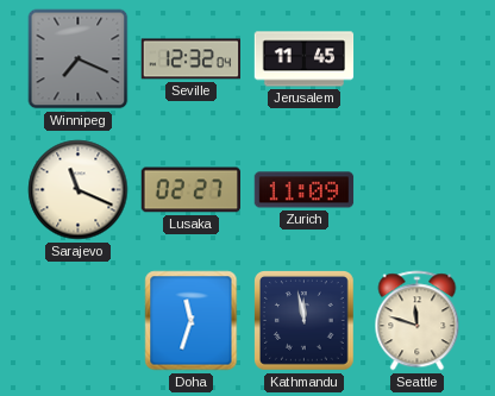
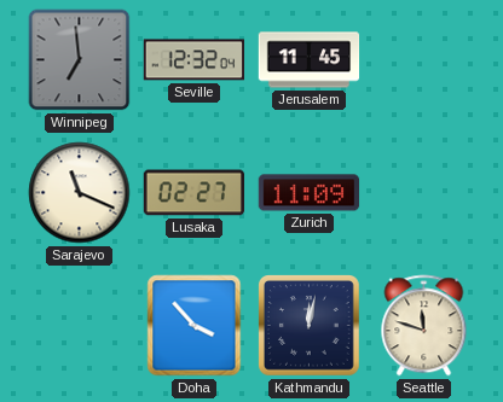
Winnipeg: 7:19 -> 6:59
Doha: 11:33 -> 3:53
Kathmandu: 11:58 -> 12:02
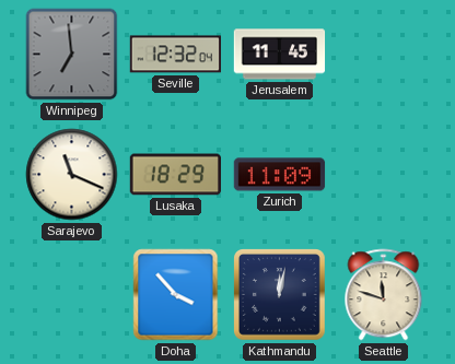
Lusaka: 02:27 -> 18:29
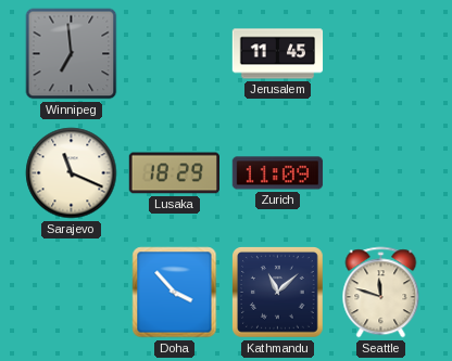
Seville: 12:32 -> none
Kathmandu: 12:02 -> 11:08
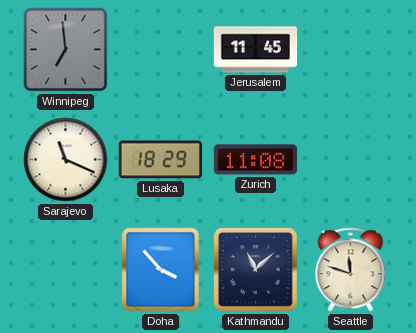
Zurich: 11:09 -> 11:08
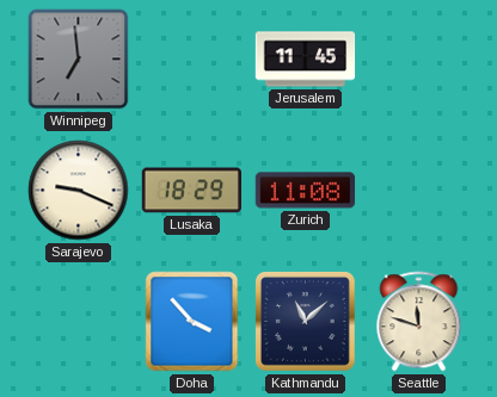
Sarajevo: 11:19 -> 9:19
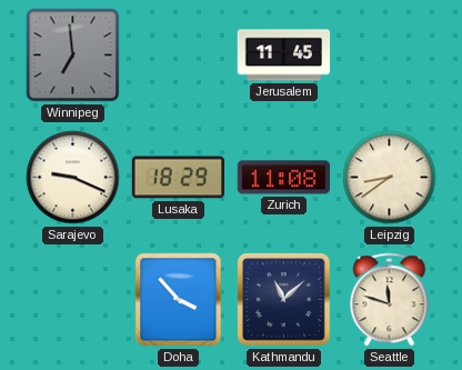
Leipzig: none -> 8:39
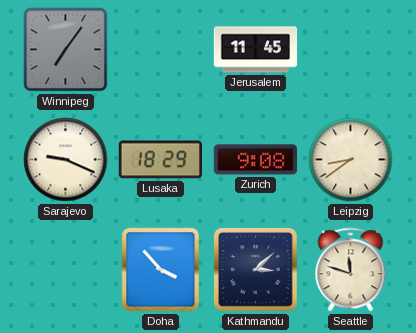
Winnipeg: 6:59 -> 7:06
Zurich: 11:08 -> 9:08
Kathmandu: 11:08 -> 3:08
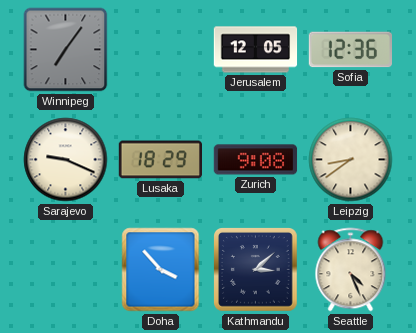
Jerusalem: 11:45 -> 12:05
Sofia: none -> 12:36
Seattle: 11:48 -> 4:26
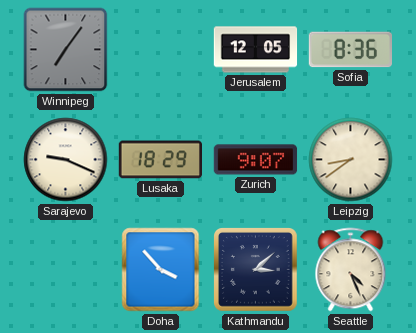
Sofia: 12:36 -> 8:36
Zurich: 9:08 -> 9:07
